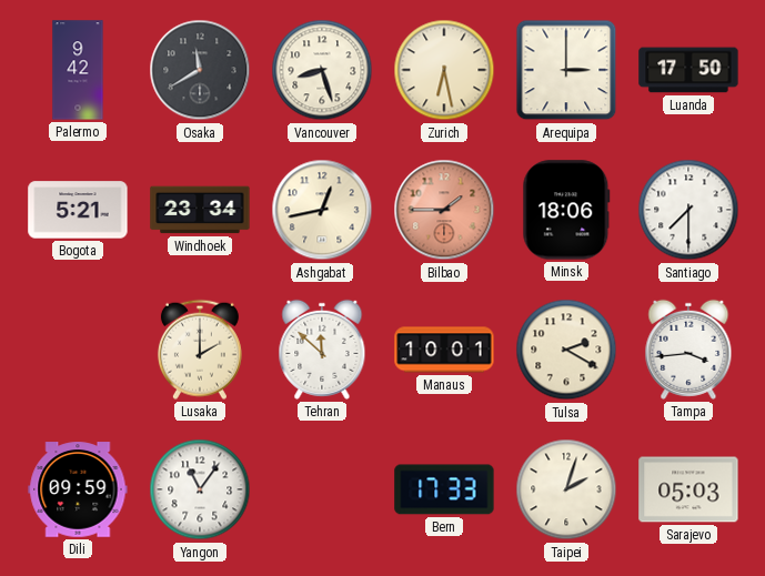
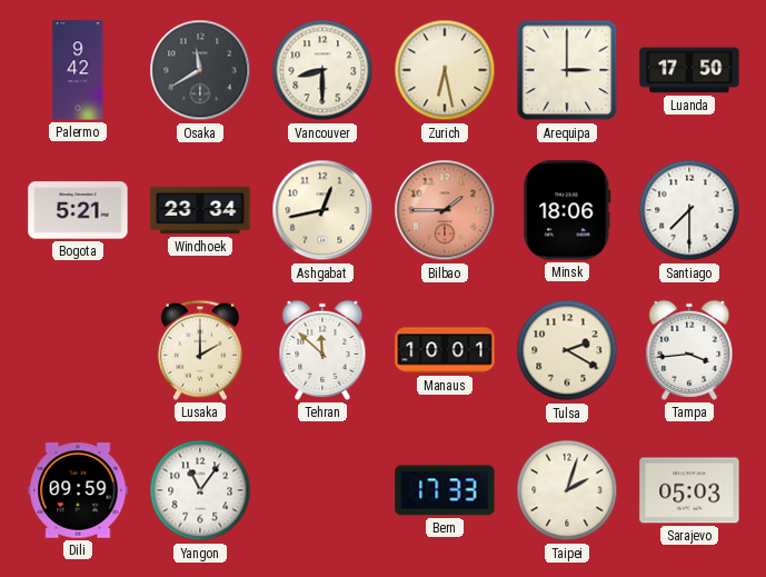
Vancouver: 8:27 -> 8:30
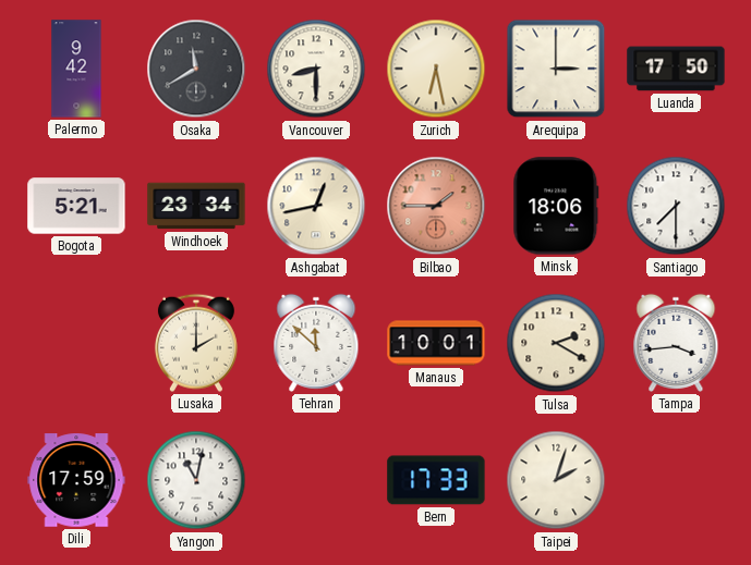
Dili: 09:59 -> 17:59
Yangon: 11:06 -> 11:02
Sarajevo: 05:03 -> none
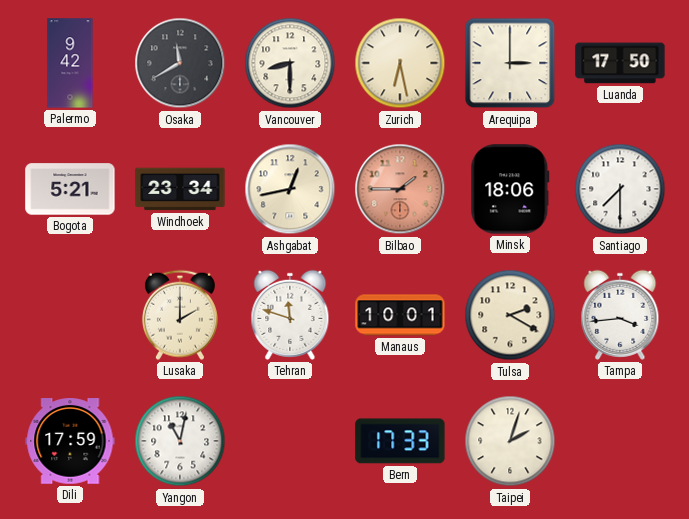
Tehran: 11:52 -> 11:48
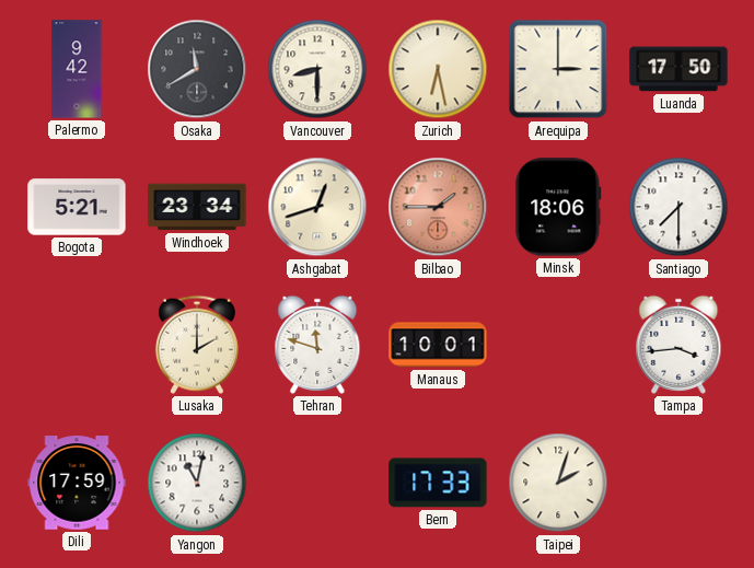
Ashgabat: 12:43 -> 12:42
Tulsa: 2:20 -> none
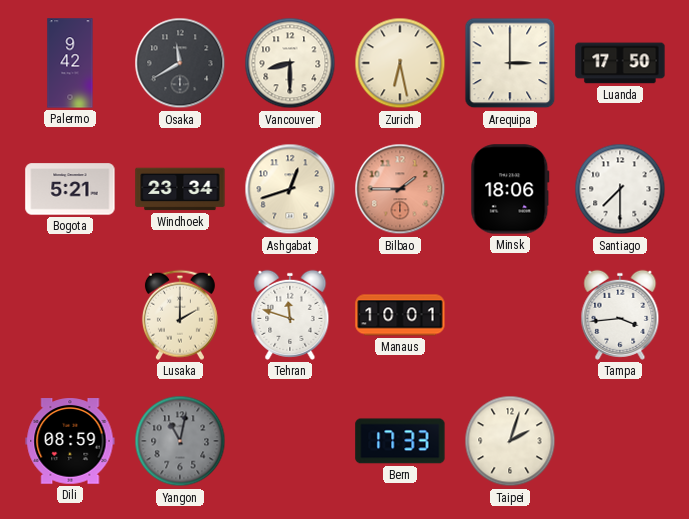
Dili: 17:59 -> 08:59
Yangon dial: white -> grey
